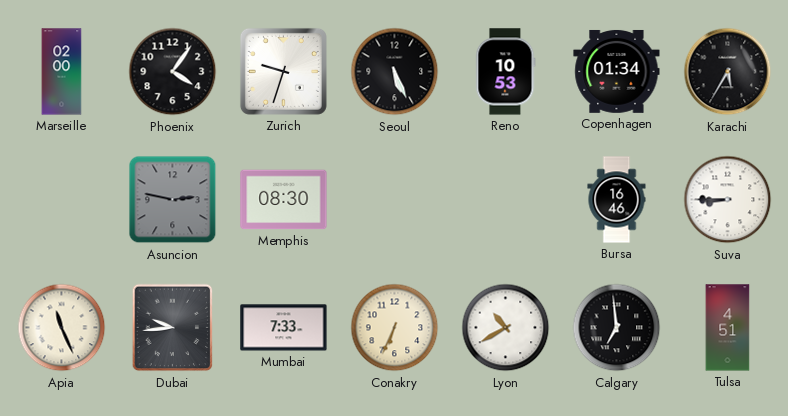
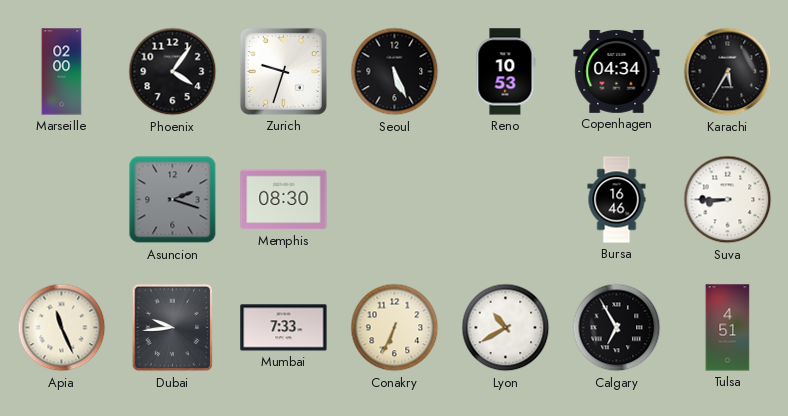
Copenhagen: 01:34 -> 04:34
Asuncion: 2:47 -> 2:18
Calgary: 6:59 -> 6:55
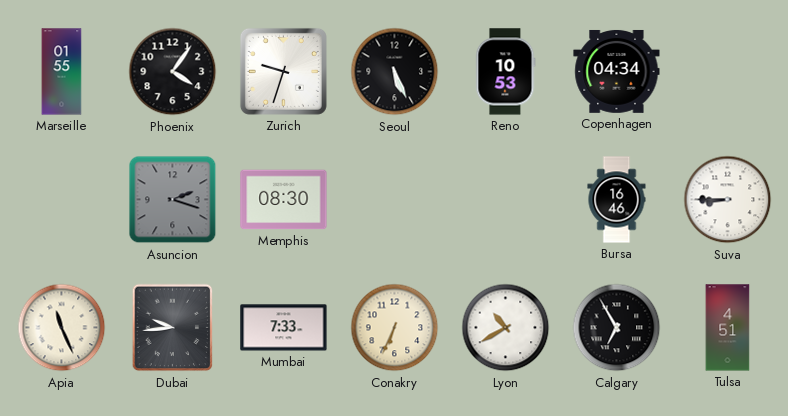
Marseille: 02:00 -> 01:55
Karachi: 5:35 -> none
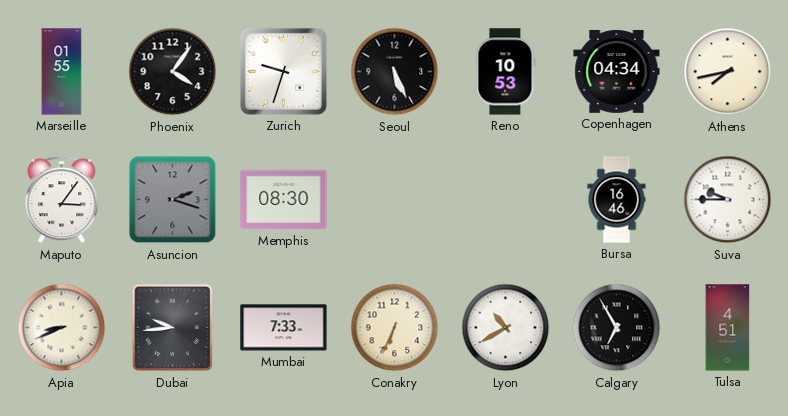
Athens: none -> 7:43
Maputo: none -> 3:06
Suva: 8:45 -> 9:45
Apia: 11:26 -> 8:41
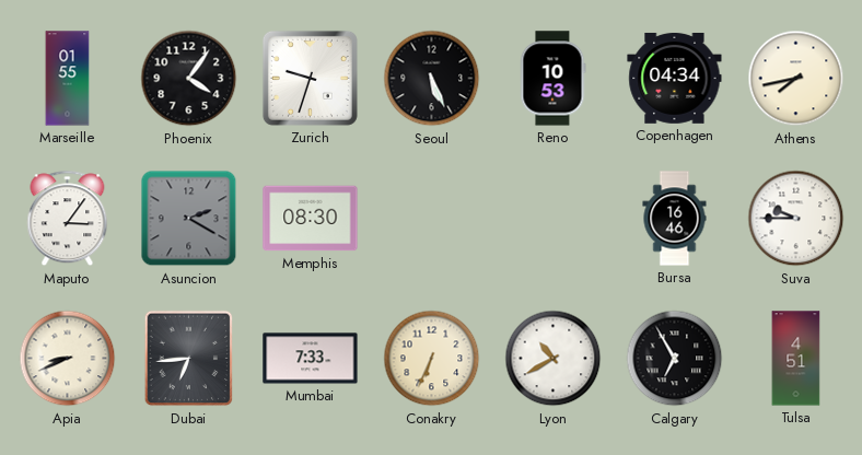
Asuncion: 2:18 -> 2:20
Dubai: 9:44 -> 6:44
